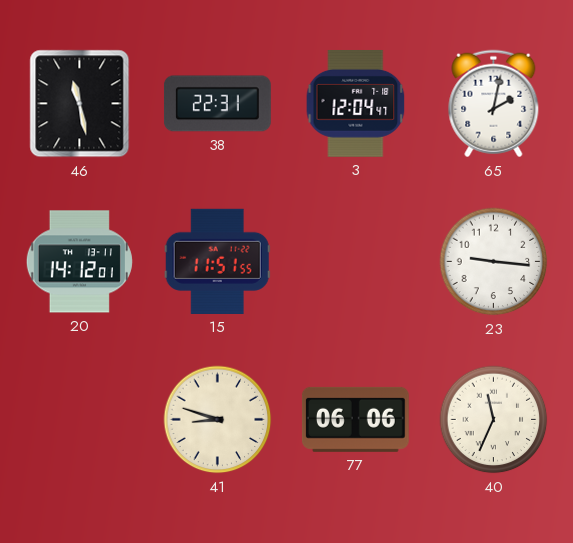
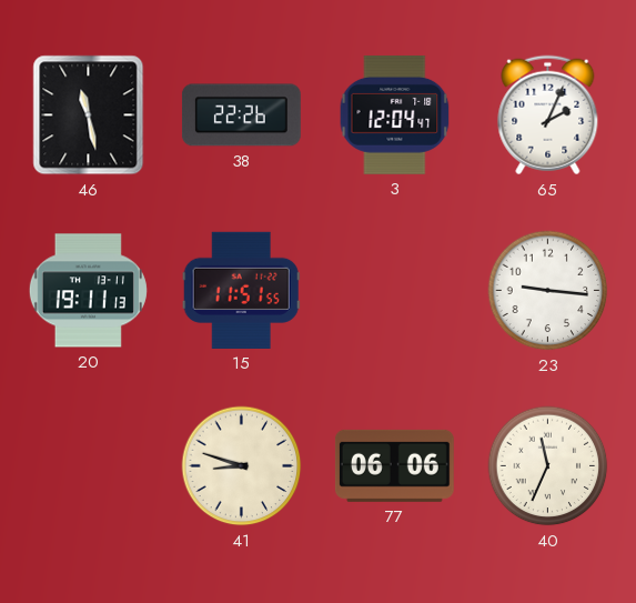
38: 22:31 -> 22:26
65: 2:02 -> 2:04
20: 14:12 -> 19:11
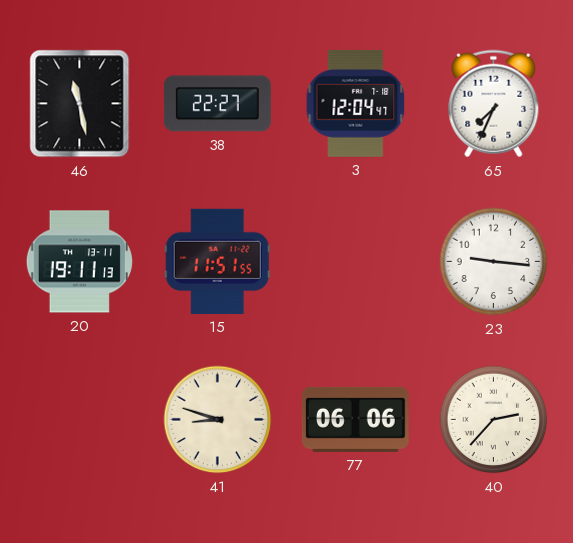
38: 22:26 -> 22:27
65: 2:04 -> 7:34
40: 11:34 -> 2:37
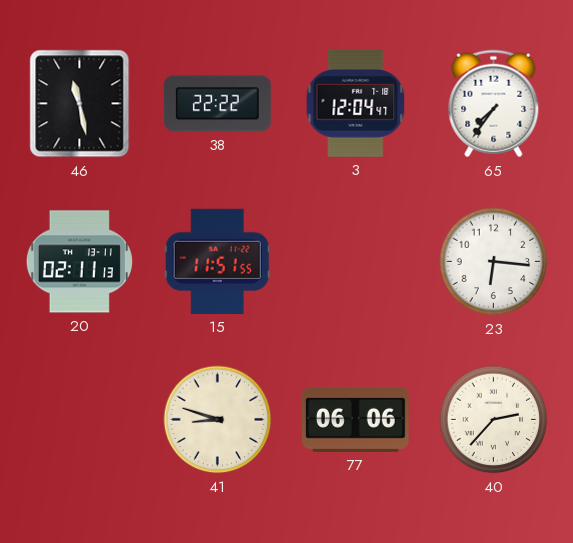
38: 22:27 -> 22:22
65: 7:34 -> 7:36
20: 19:11 -> 02:11
23: 9:16 -> 6:16
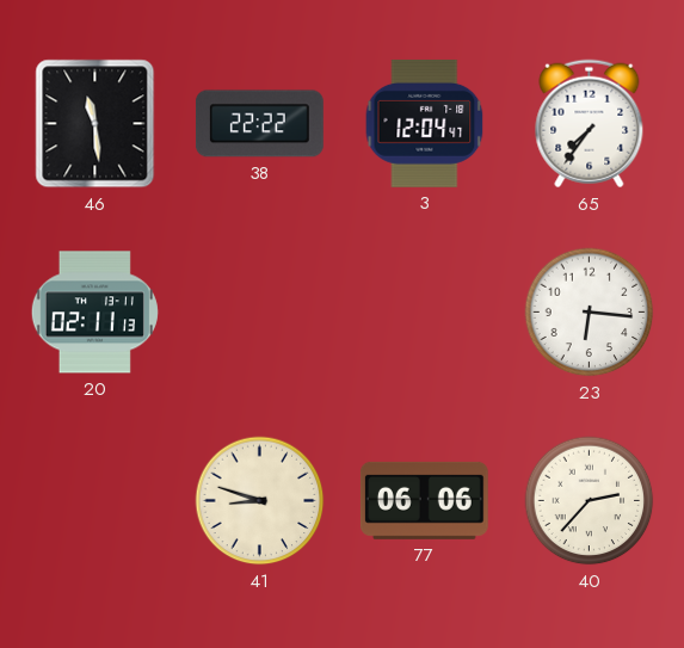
46: 11:28 -> 11:29
15: 11:51 -> none
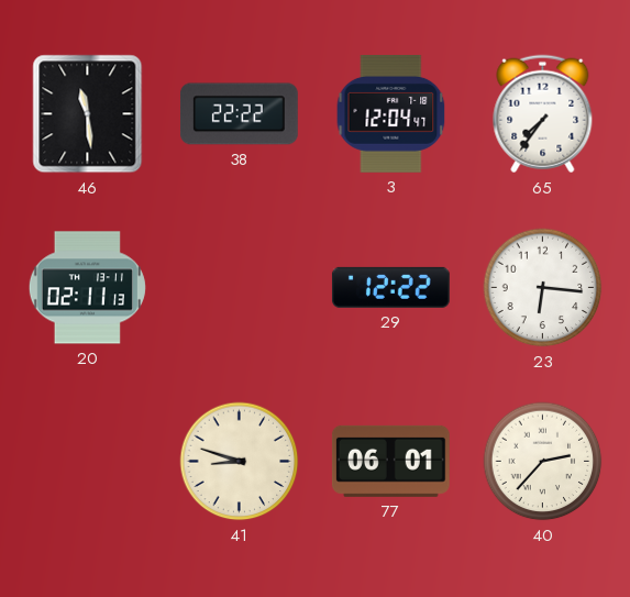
29: none -> 12:22
77: 06:06 -> 06:01
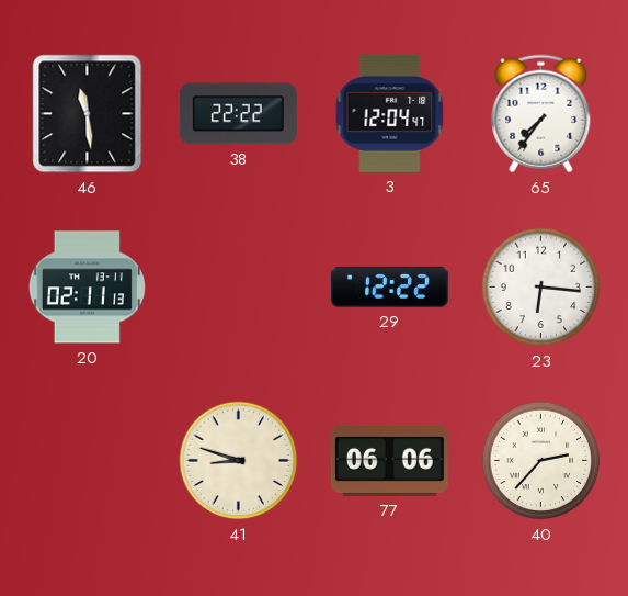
77: 06:01 -> 06:06
